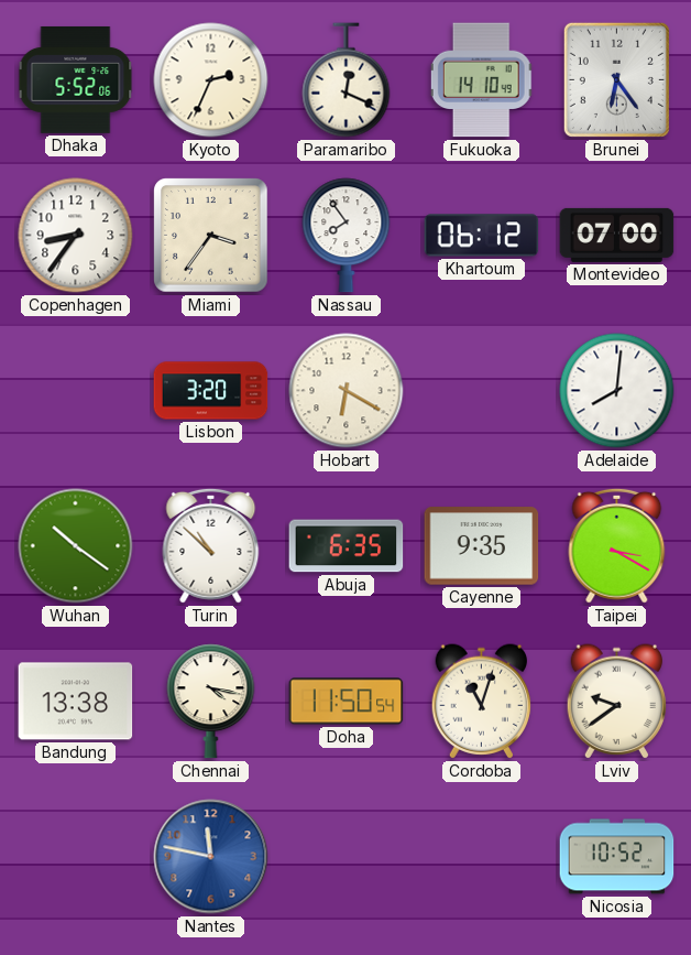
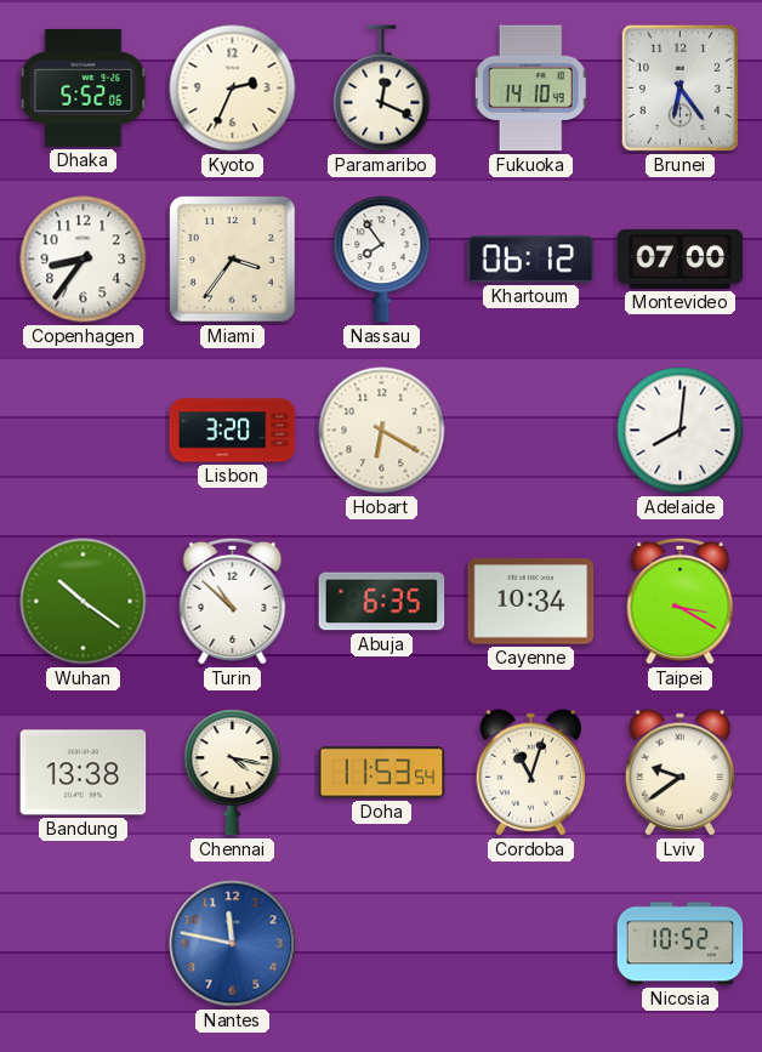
Cayenne: 9:35 -> 10:34
Doha: 11:50 -> 11:53
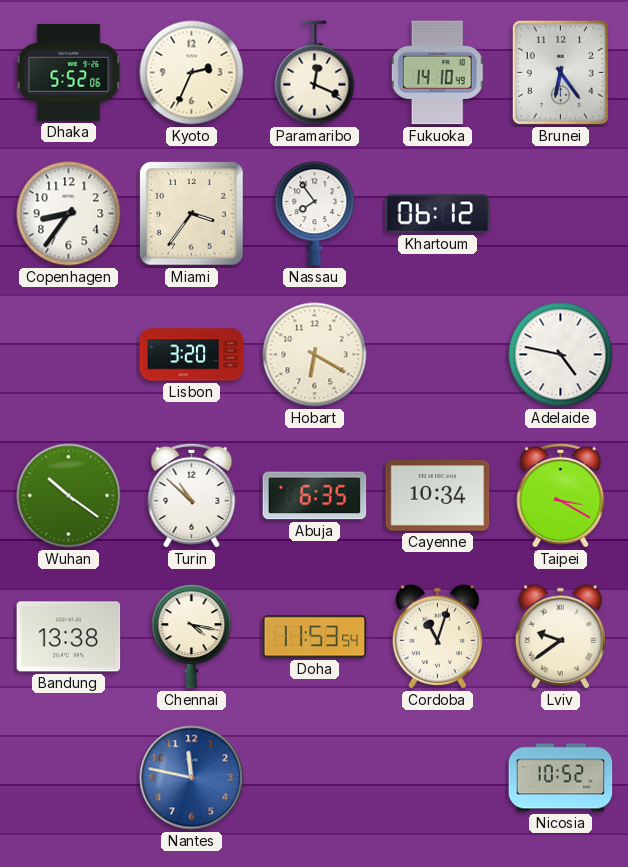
Montevideo: 07:00 -> none
Adelaide: 8:01 -> 4:47
